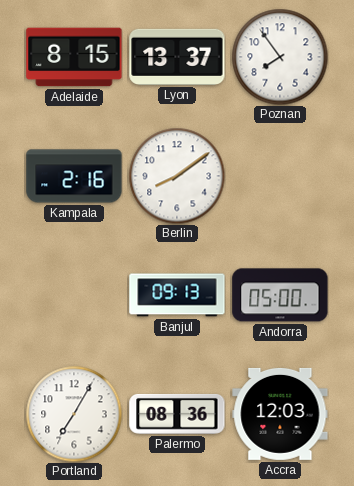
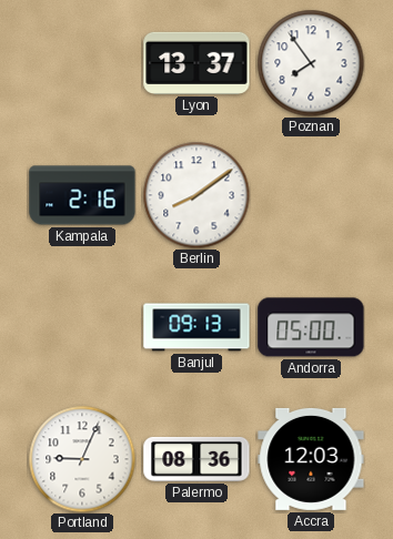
Adelaide: 8:15 -> none
Portland: 7:05 -> 9:04
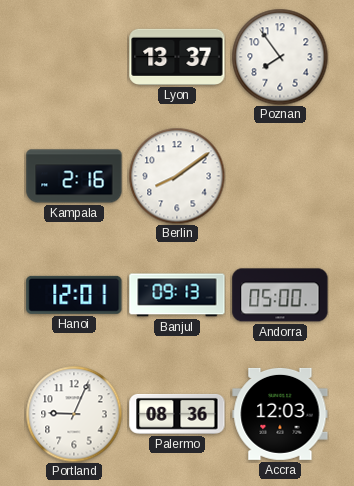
Hanoi: none -> 12:01
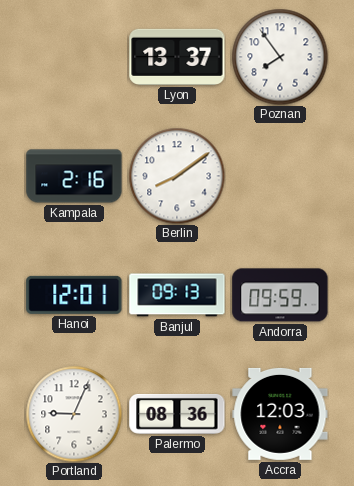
Andorra: 05:00 -> 09:59
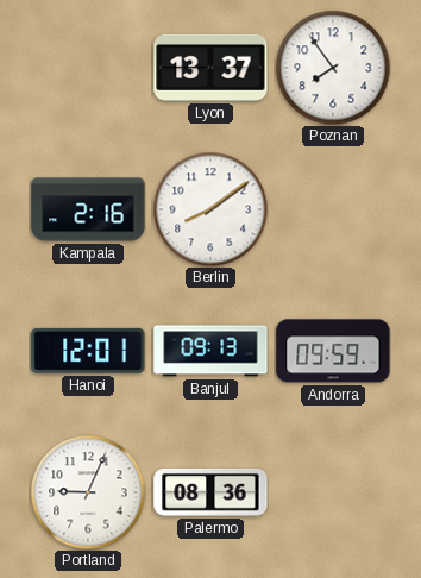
Accra: 12:03 -> none
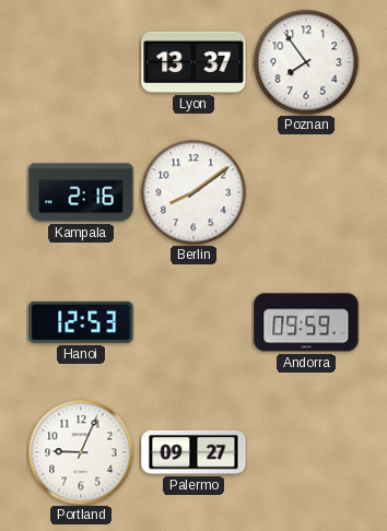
Hanoi: 12:01 -> 12:53
Banjul: 09:13 -> none
Palermo: 08:36 -> 09:27
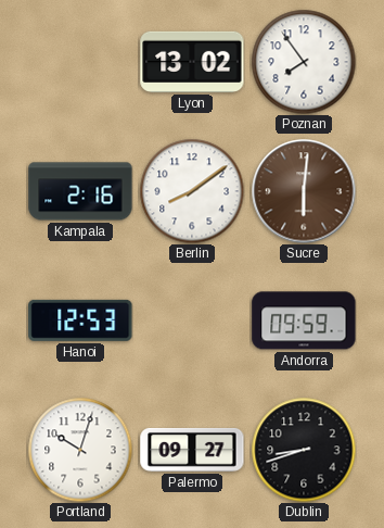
Lyon: 13:37 -> 13:02
Sucre: none -> 6:01
Portland: 9:04 -> 10:03
Dublin: none -> 8:42
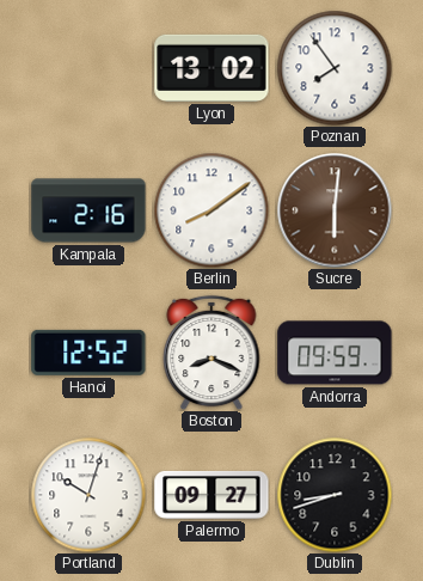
Hanoi: 12:53 -> 12:52
Boston: none -> 8:19
